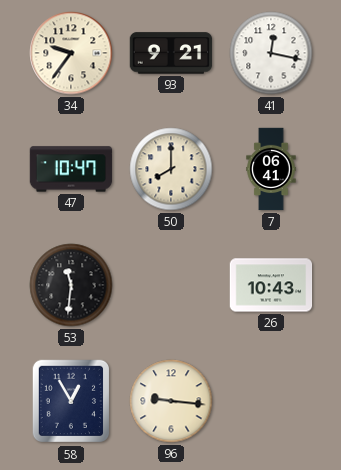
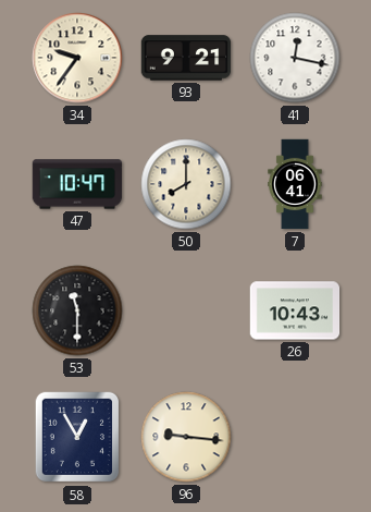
53: 11:31 -> 11:30
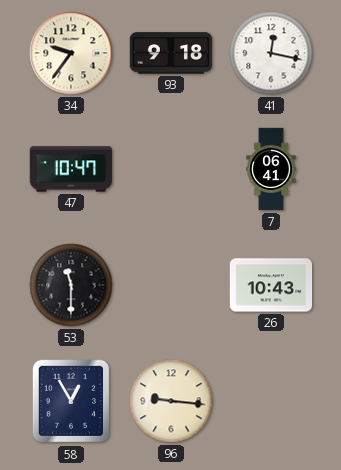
93: 9:21 -> 9:18
50: 8:00 -> none
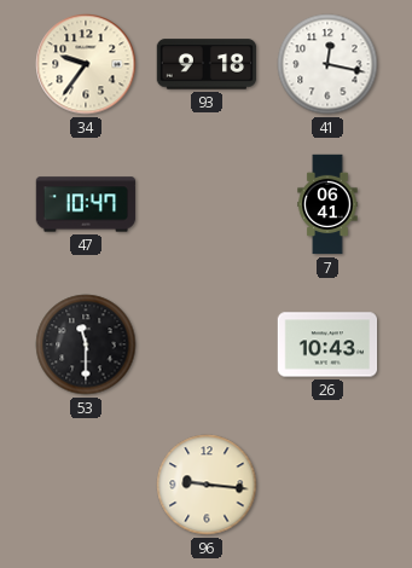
58: 12:55 -> none
